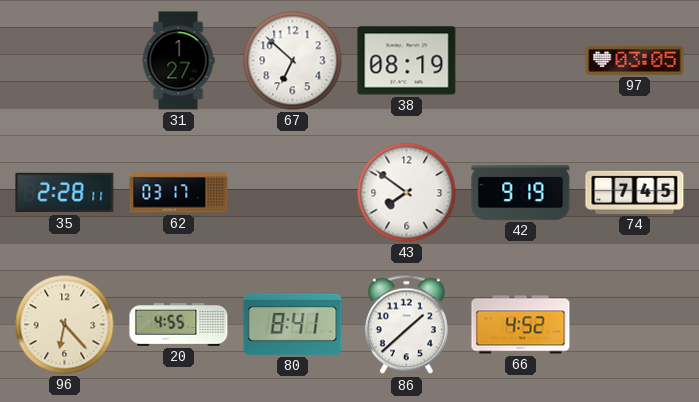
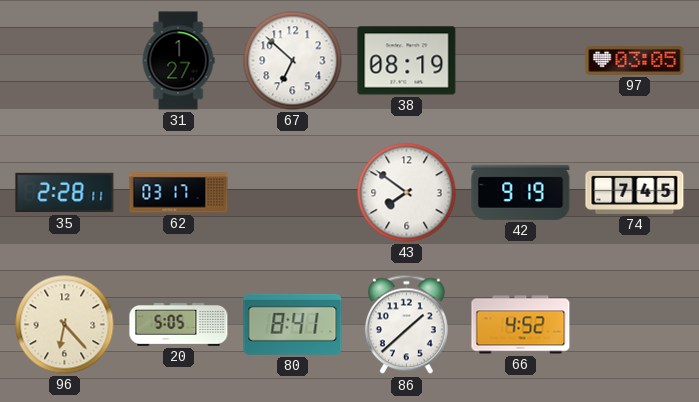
20: 4:55 -> 5:05
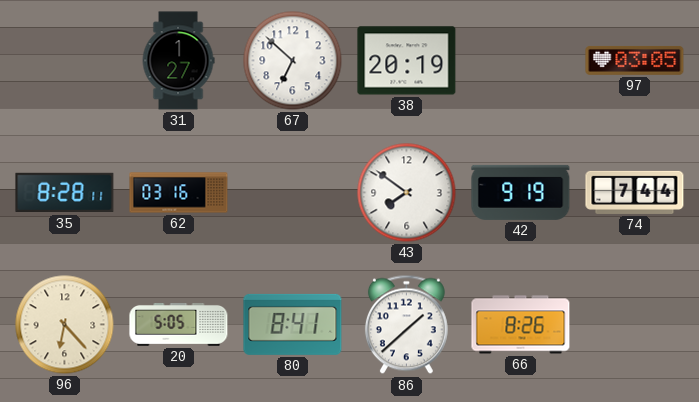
38: 08:19 -> 20:19
35: 2:28 -> 8:28
62: 03:17 -> 03:16
74: 7:45 -> 7:44
66: 4:52 -> 8:26
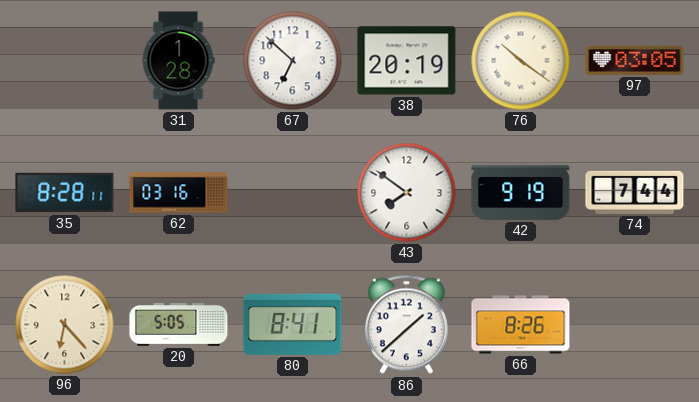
31: 1:27 -> 1:28
76: none -> 10:21
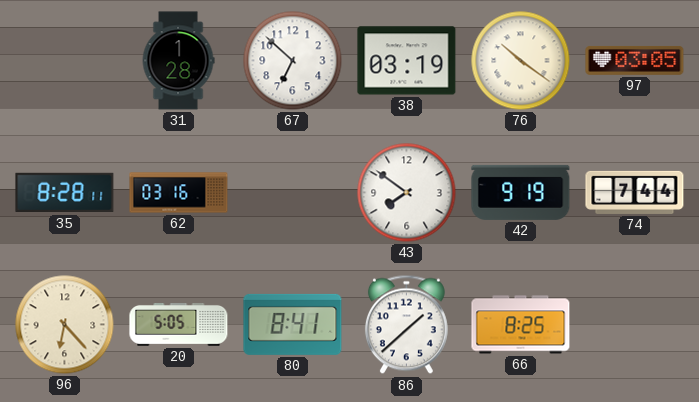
38: 20:19 -> 03:19
66: 8:26 -> 8:25
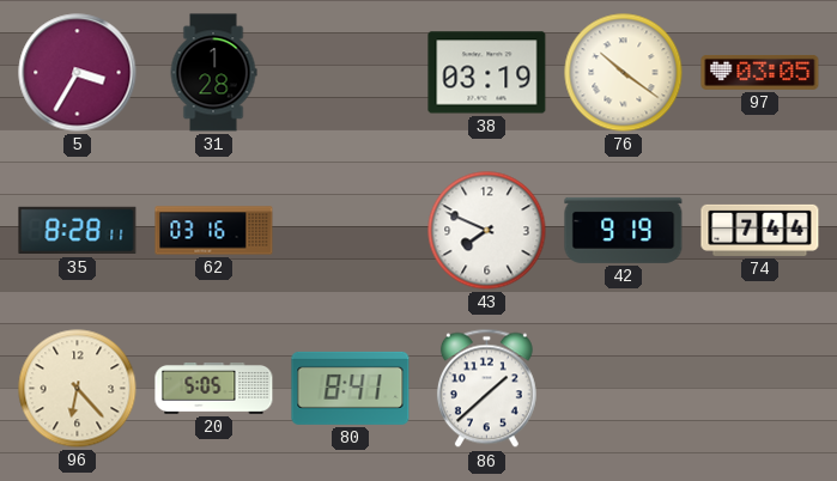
5: none -> 3:35
67: 6:52 -> none
43: 7:51 -> 7:49
66: 8:25 -> none
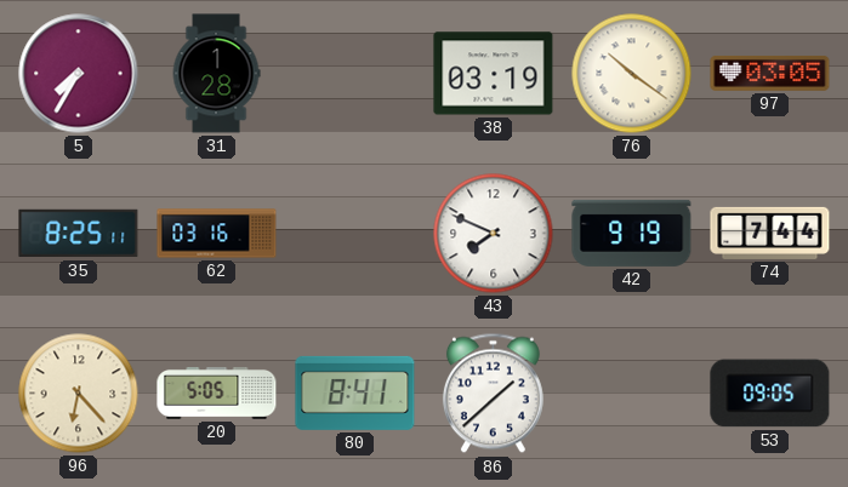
5: 3:35 -> 7:35
35: 8:28 -> 8:25
53: none -> 09:05
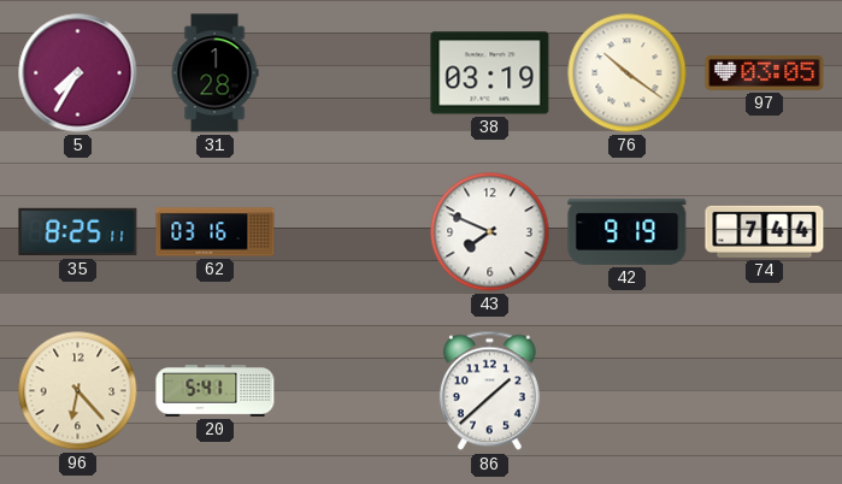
20: 5:05 -> 5:41
80: 8:41 -> none
53: 09:05 -> none
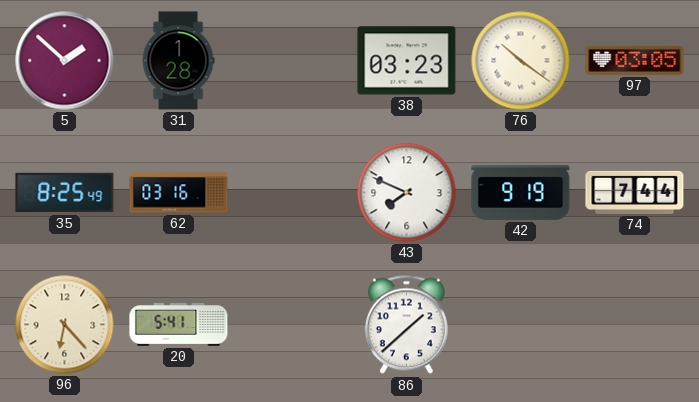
5: 7:35 -> 1:52
38: 03:19 -> 03:23
35: 8:25:11 -> 8:25:49
